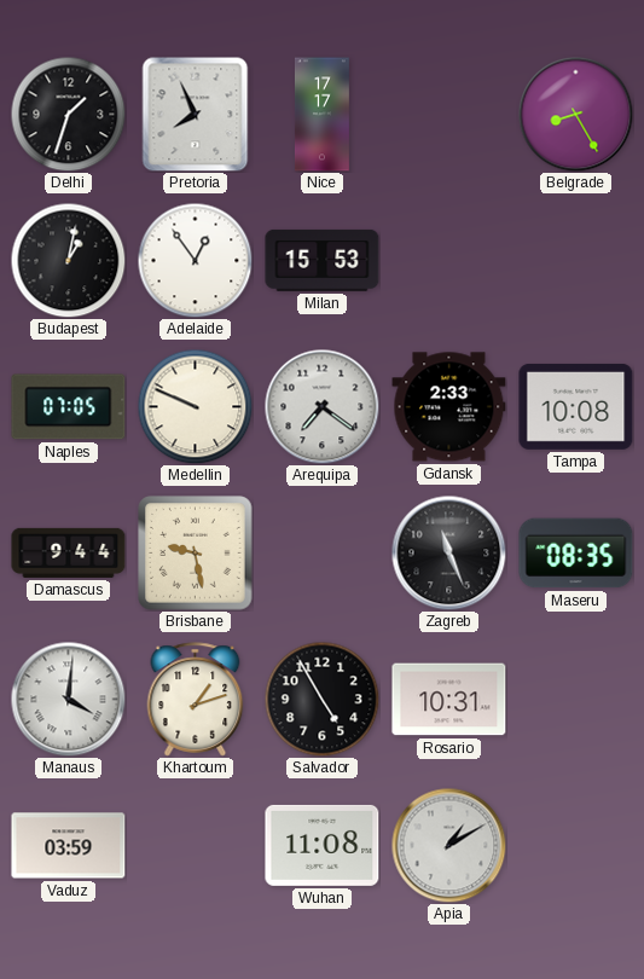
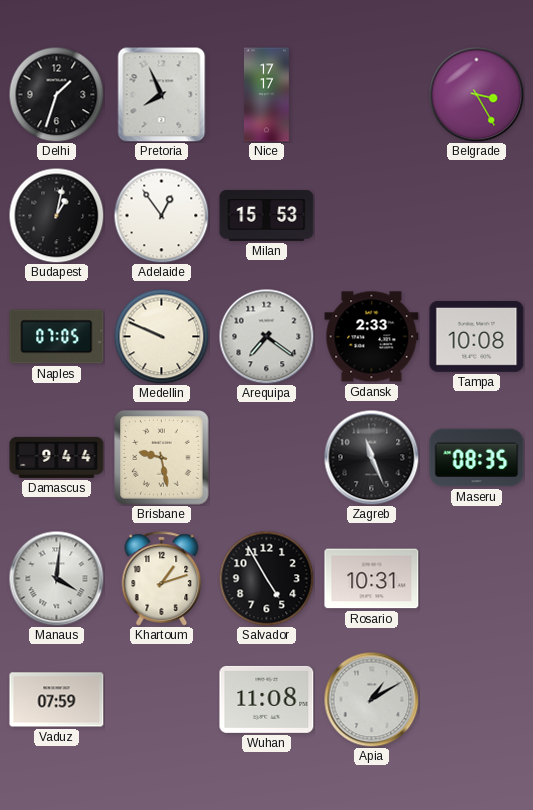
Belgrade: 8:25 -> 3:25
Vaduz: 03:59 -> 07:59
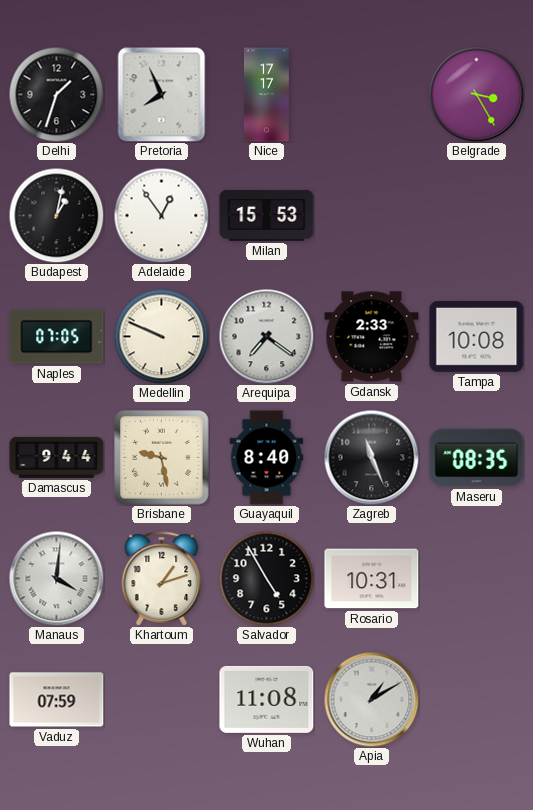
Guayaquil: none -> 8:40
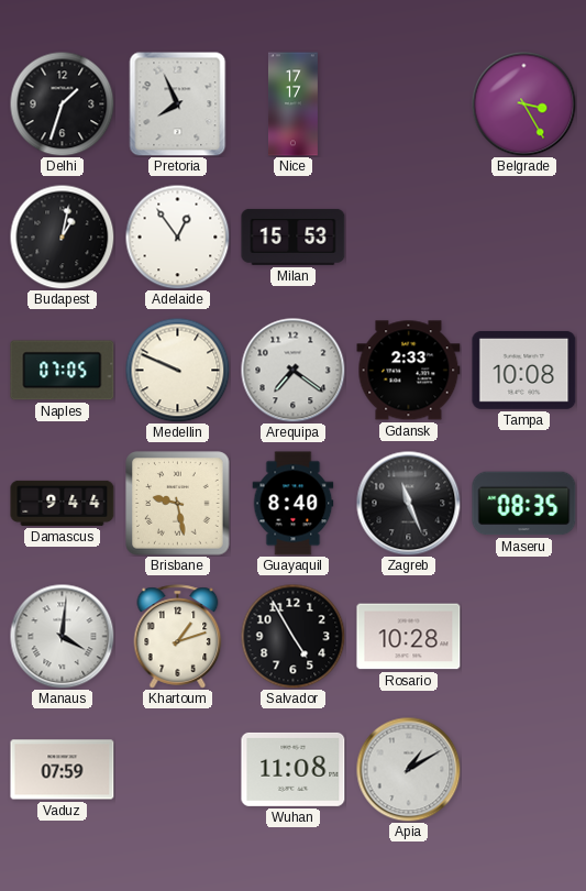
Rosario: 10:31 -> 10:28
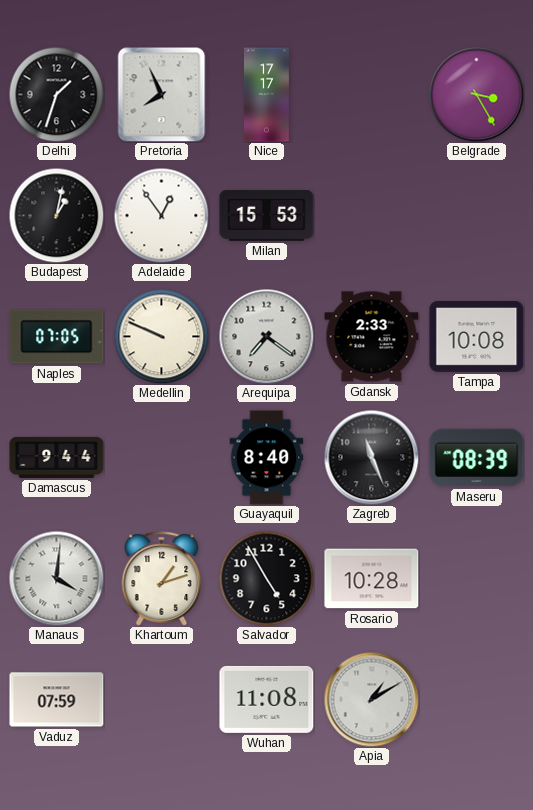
Brisbane: 9:28 -> none
Maseru: 08:35 -> 08:39
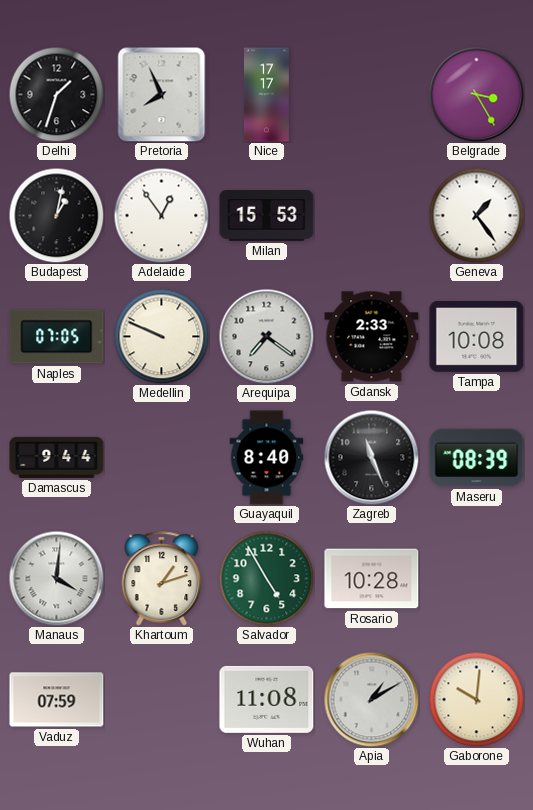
Geneva: none -> 1:24
Salvador dial: black -> green
Gaborone: none -> 10:01
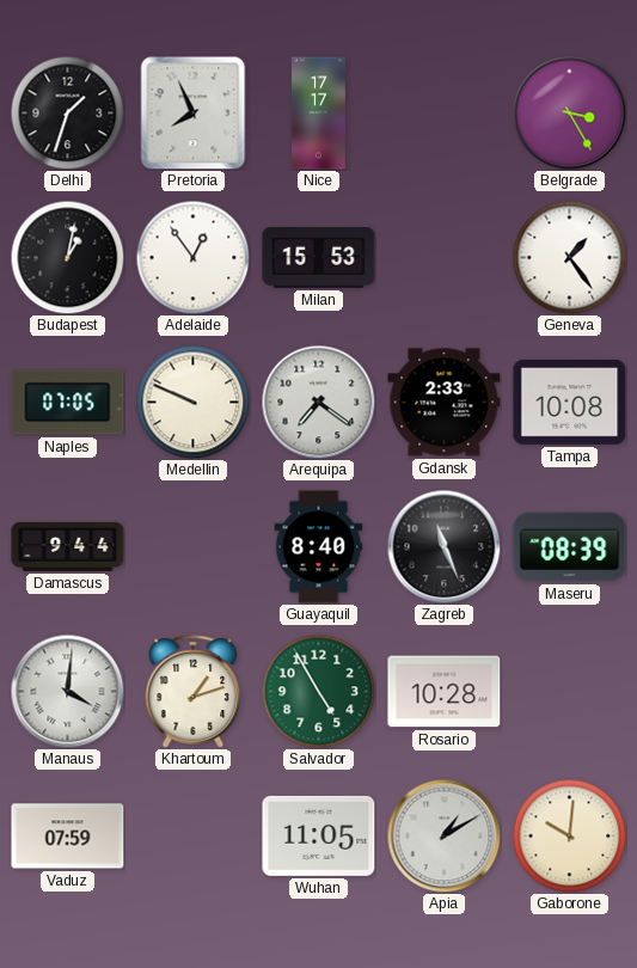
Wuhan: 11:08 -> 11:05
